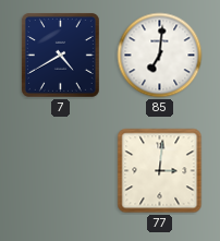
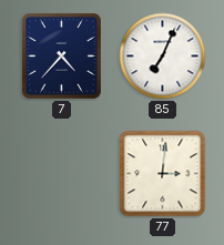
7: 4:40 -> 4:37
85: 7:01 -> 7:04
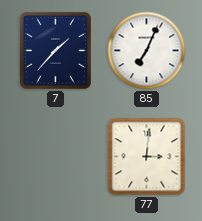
7: 4:37 -> 1:37
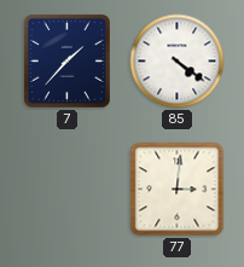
85: 7:04 -> 4:21
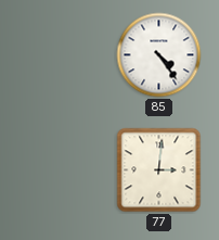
7: 1:37 -> none
85: 4:21 -> 4:24
